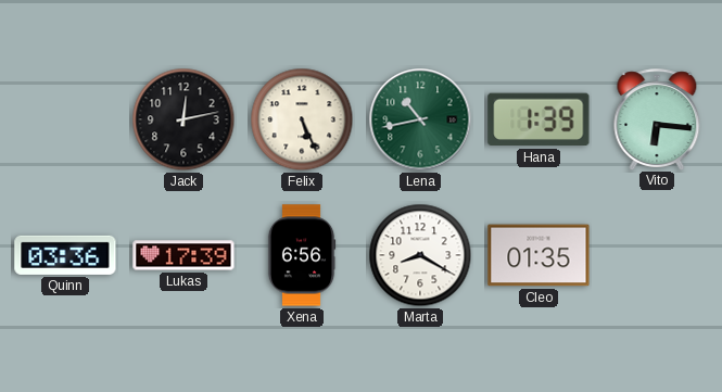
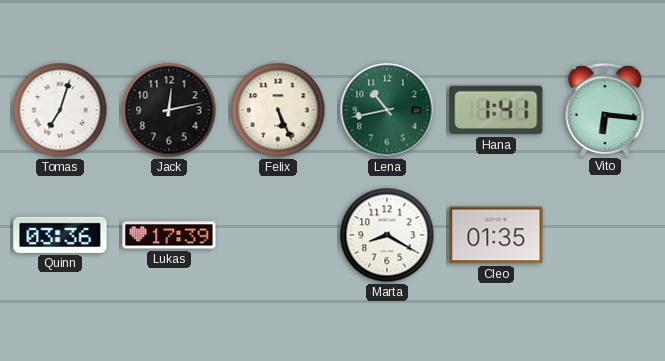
Tomas: none -> 7:03
Hana: 1:39 -> 1:41
Xena: 6:56 -> none
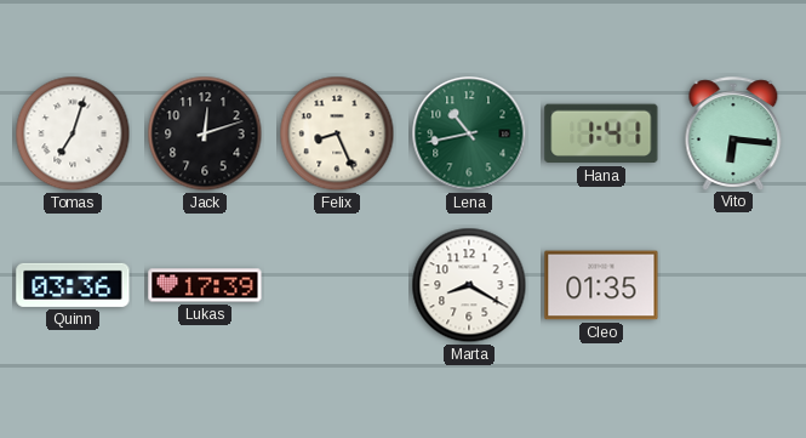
Jack: 12:13 -> 12:12
Felix: 5:26 -> 8:26
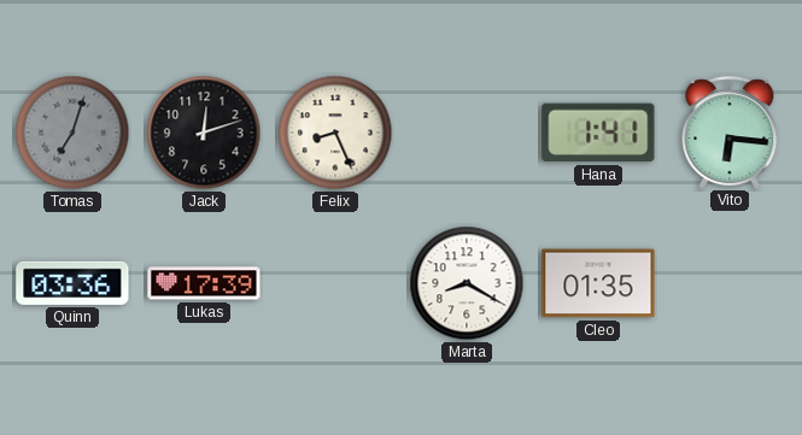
Tomas dial: white -> grey
Lena: 10:43 -> none
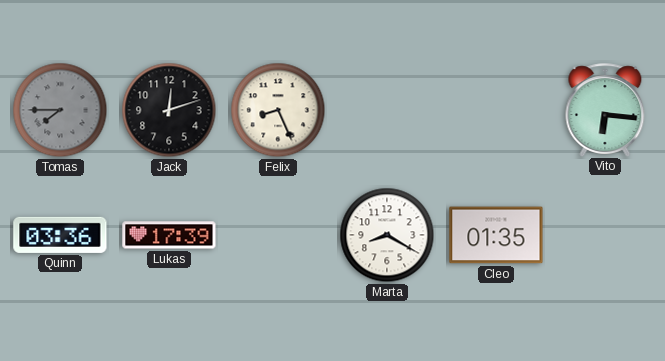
Tomas: 7:03 -> 7:45
Hana: 1:41 -> none
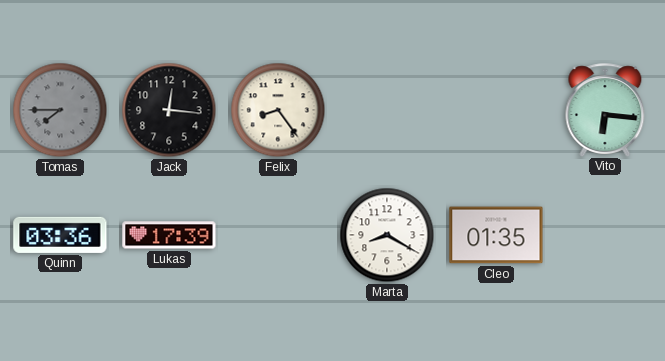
Jack: 12:12 -> 12:16
Felix: 8:26 -> 8:24
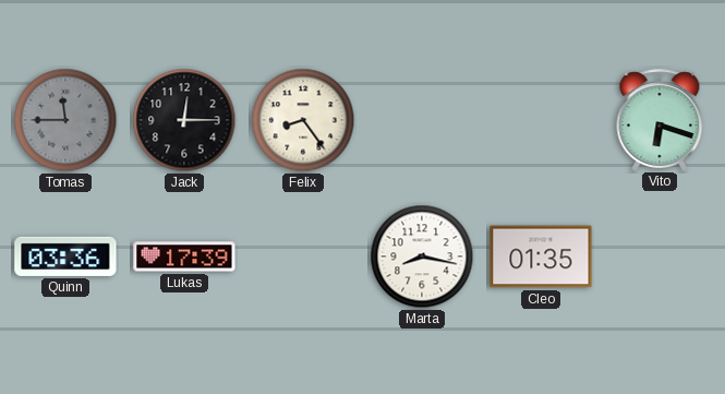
Tomas: 7:45 -> 11:45
Jack: 12:16 -> 12:15
Vito: 6:16 -> 6:18
Marta: 8:20 -> 8:17
